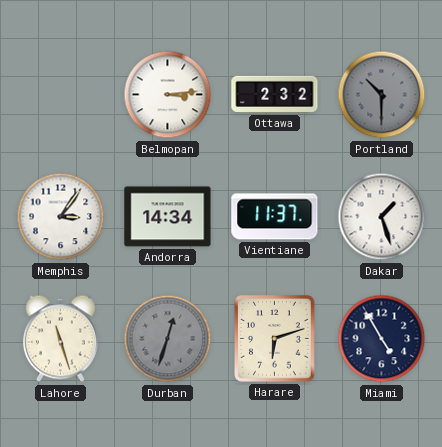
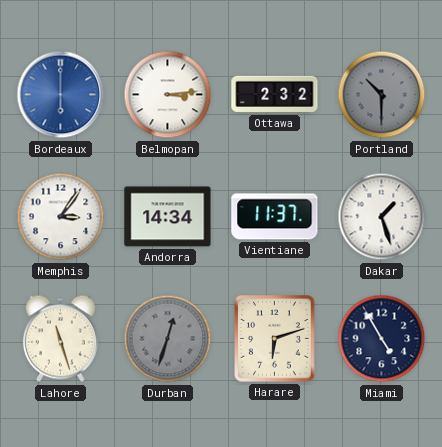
Bordeaux: none -> 6:00
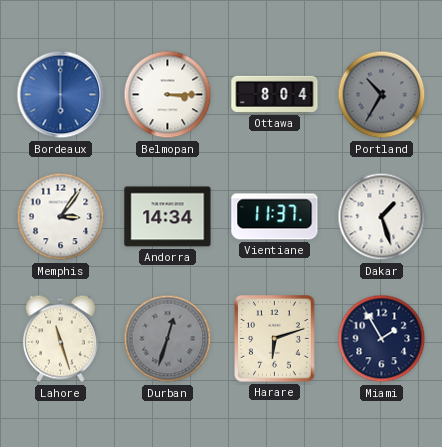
Belmopan: 3:14 -> 3:15
Ottawa: 2:32 -> 8:04
Portland: 10:30 -> 10:35
Miami: 4:55 -> 1:55
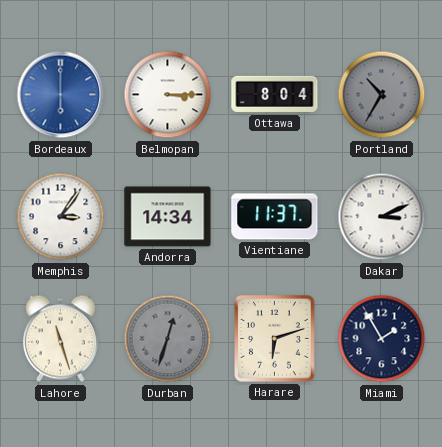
Dakar: 1:27 -> 3:11
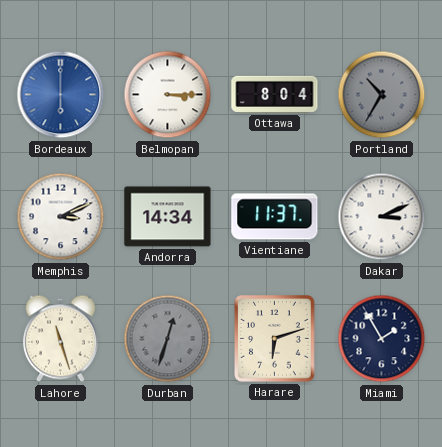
Memphis: 3:06 -> 3:11
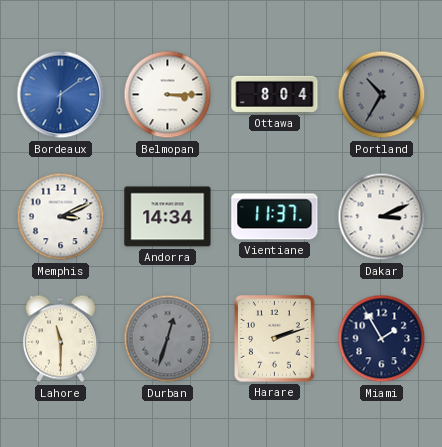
Bordeaux: 6:00 -> 6:09
Lahore: 11:27 -> 11:30
Harare: 6:12 -> 2:12
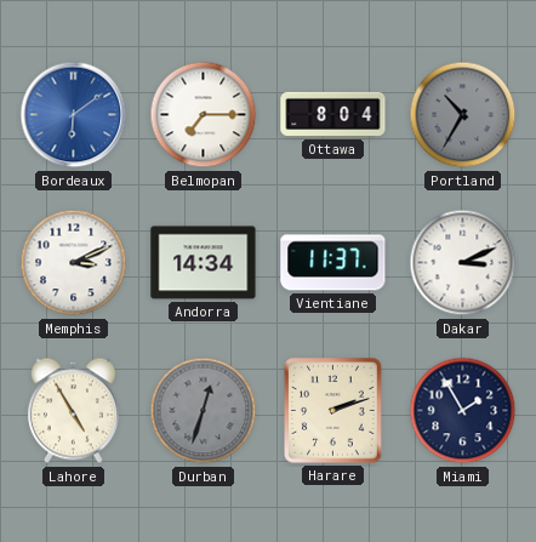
Belmopan: 3:15 -> 7:15
Lahore: 11:30 -> 4:55
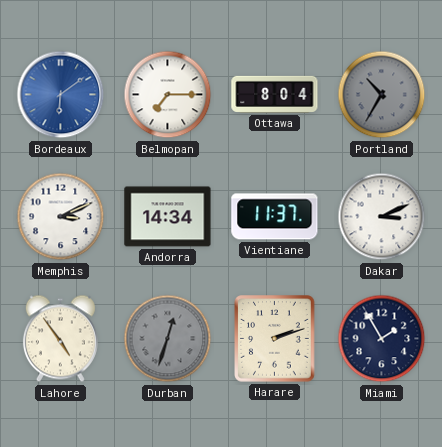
Lahore: 4:55 -> 4:54
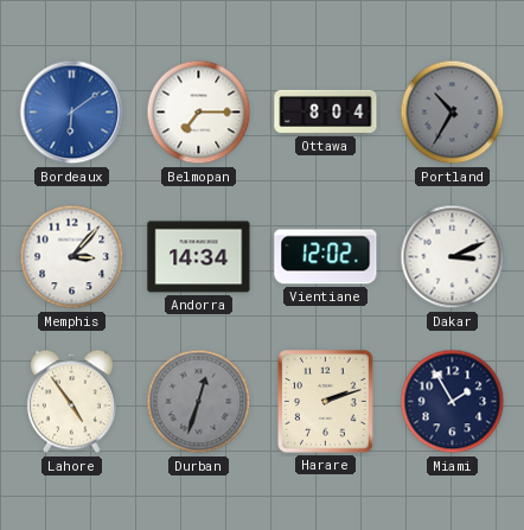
Memphis: 3:11 -> 3:07
Vientiane: 11:37 -> 12:02
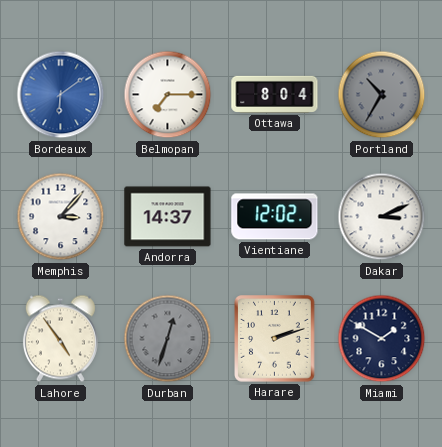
Andorra: 14:34 -> 14:37
Miami: 1:55 -> 1:50
